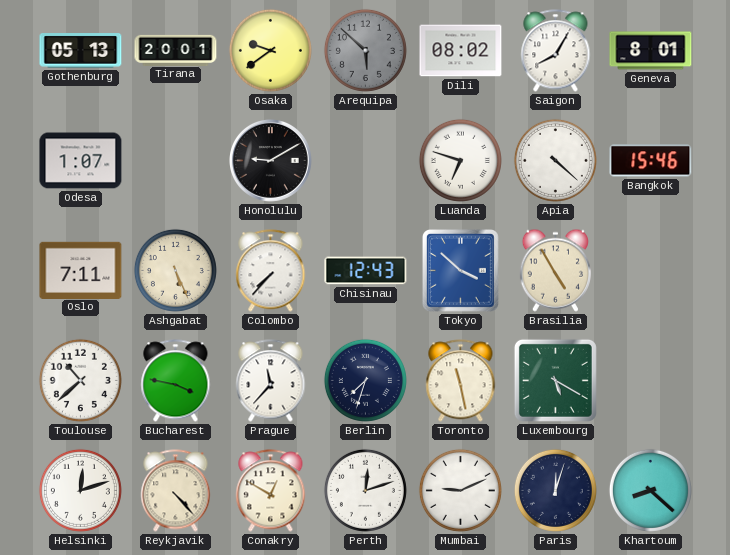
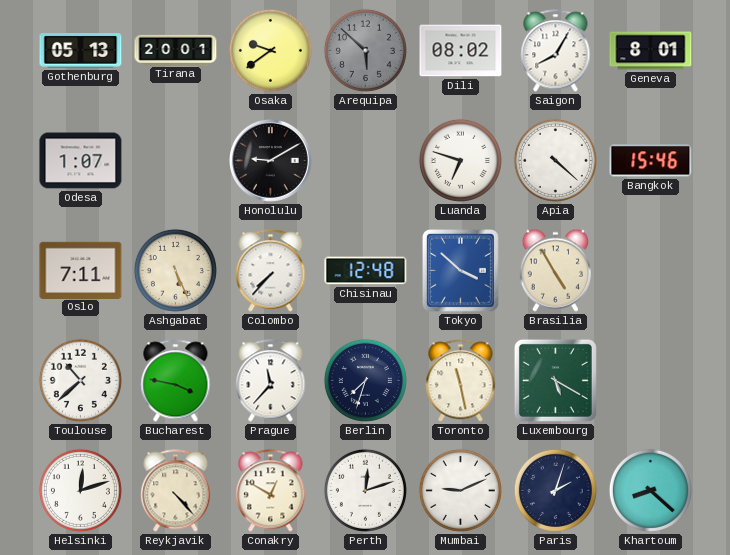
Chisinau: 12:43 -> 12:48
Paris: 12:03 -> 2:03
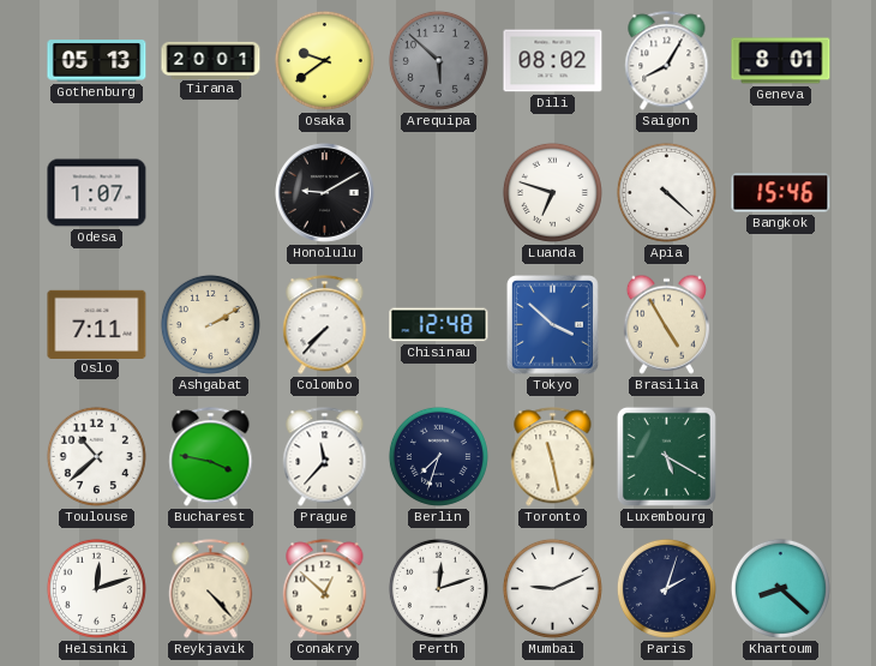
Ashgabat: 5:26 -> 2:10
Conakry: 12:50 -> 12:52
